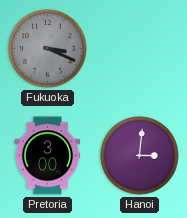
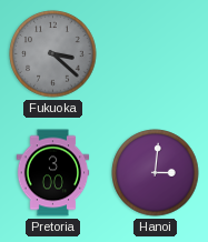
Fukuoka: 3:19 -> 3:22
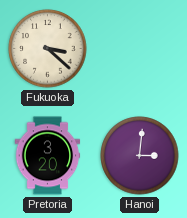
Fukuoka dial: grey -> cream
Pretoria: 3:00 -> 3:20
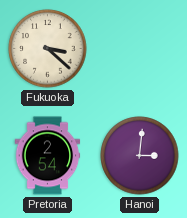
Pretoria: 3:20 -> 2:54
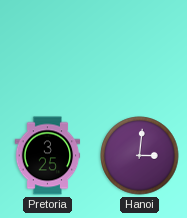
Fukuoka: 3:22 -> none
Pretoria: 2:54 -> 3:25
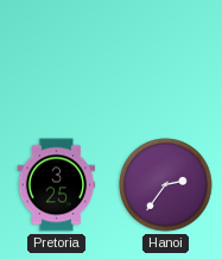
Hanoi: 3:01 -> 2:36
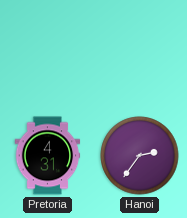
Pretoria: 3:25 -> 4:31
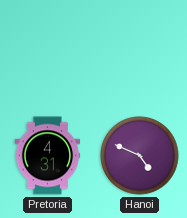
Hanoi: 2:36 -> 4:49
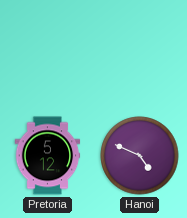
Pretoria: 4:31 -> 5:12
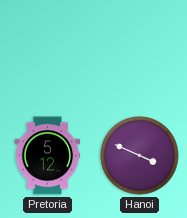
Hanoi: 4:49 -> 3:49
